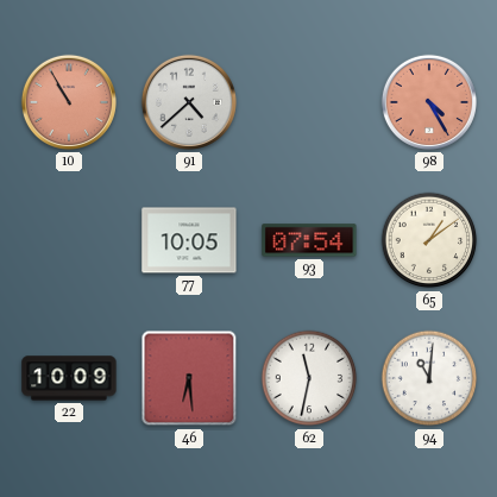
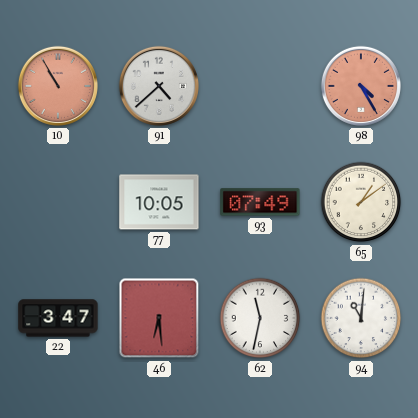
93: 07:54 -> 07:49
22: 10:09 -> 3:47
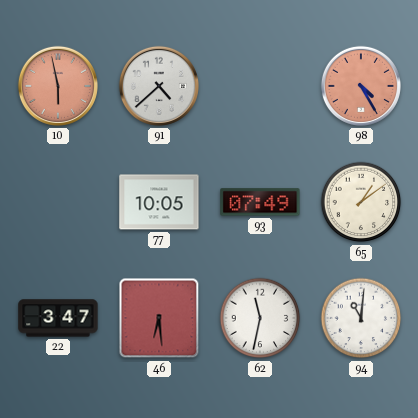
10: 10:55 -> 5:58
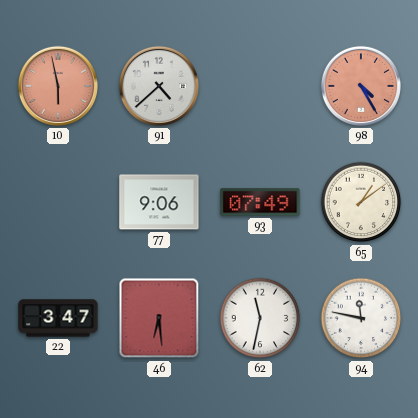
77: 10:05 -> 9:06
94: 11:01 -> 11:47
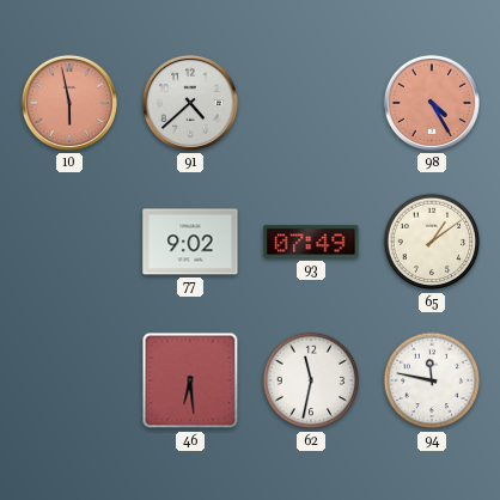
77: 9:06 -> 9:02
22: 3:47 -> none
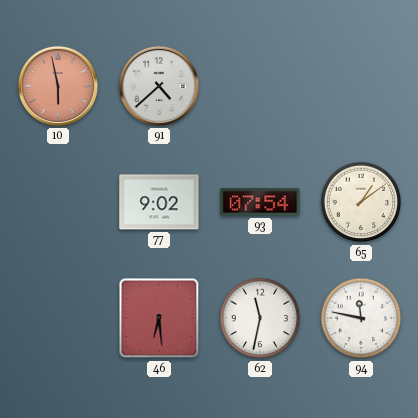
98: 4:25 -> none
93: 07:49 -> 07:54
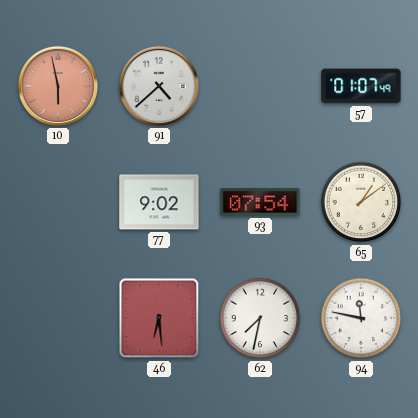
57: none -> 01:07
62: 11:32 -> 7:32
